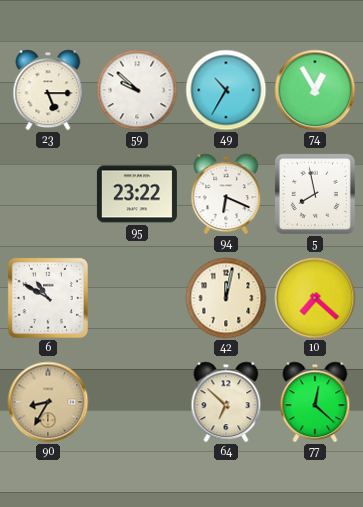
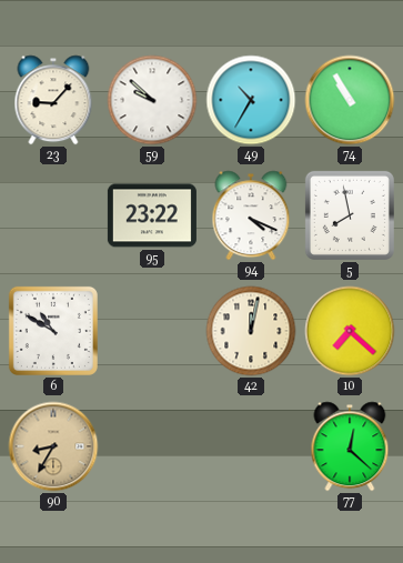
23: 5:15 -> 9:07
74: 12:55 -> 10:55
94: 6:19 -> 4:19
64: 6:52 -> none
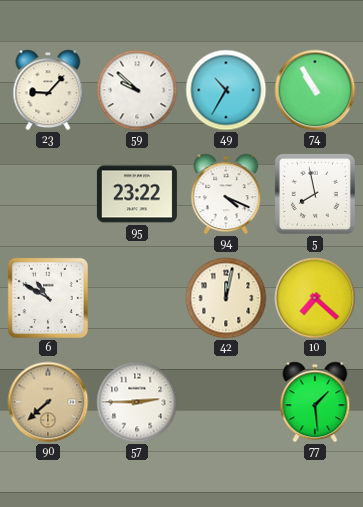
90: 8:35 -> 7:38
57: none -> 2:45
77: 12:22 -> 1:29
